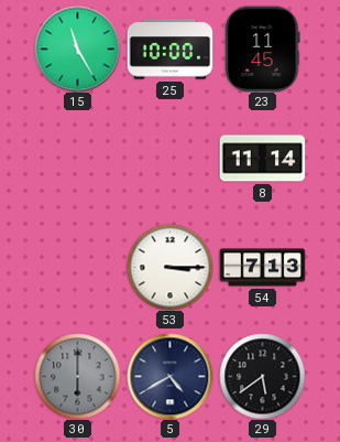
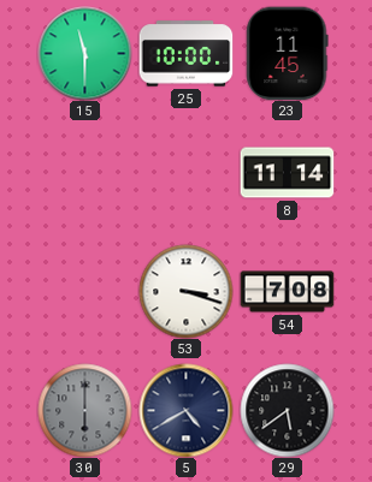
15: 11:25 -> 11:30
53: 3:15 -> 3:18
54: 7:13 -> 7:08
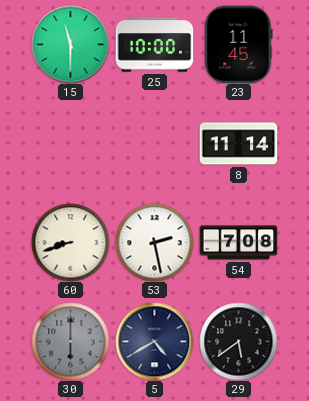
60: none -> 8:42
53: 3:18 -> 2:28
